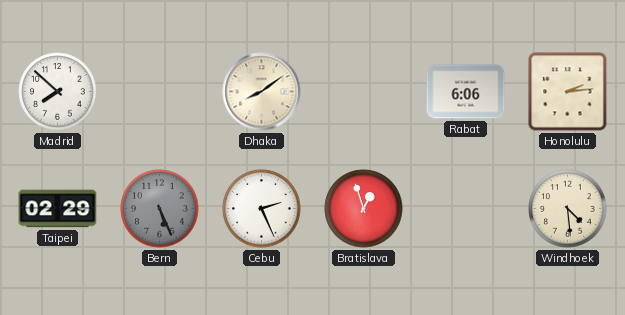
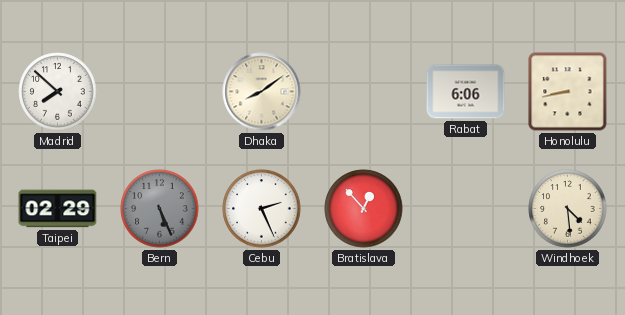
Honolulu: 2:14 -> 8:43
Bratislava: 12:57 -> 12:53
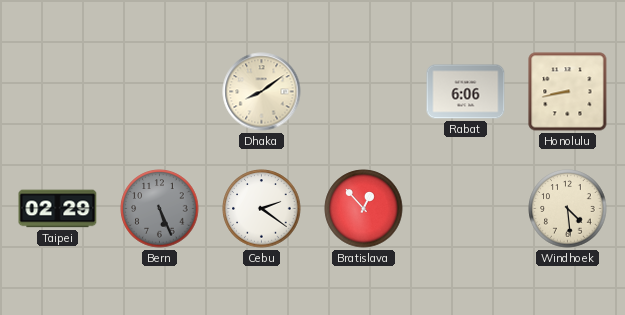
Madrid: 7:52 -> none
Cebu: 2:26 -> 2:21
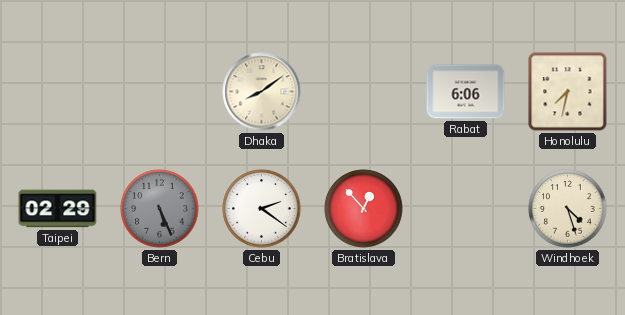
Honolulu: 8:43 -> 7:32
Windhoek: 4:29 -> 4:27
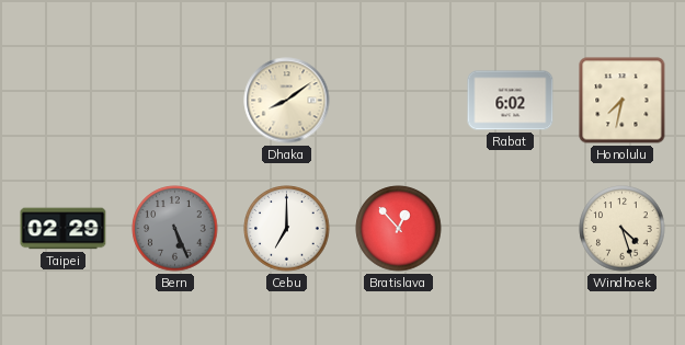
Rabat: 6:06 -> 6:02
Cebu: 2:21 -> 7:00
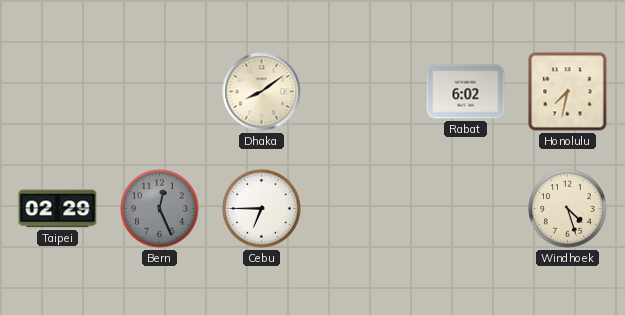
Bern: 5:26 -> 12:26
Cebu: 7:00 -> 6:45
Bratislava: 12:53 -> none
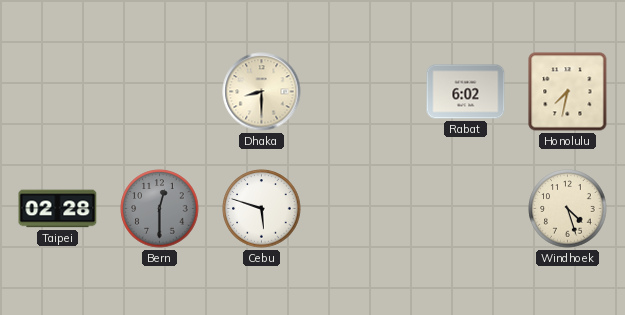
Dhaka: 8:09 -> 8:30
Taipei: 02:29 -> 02:28
Bern: 12:26 -> 12:30
Cebu: 6:45 -> 5:48
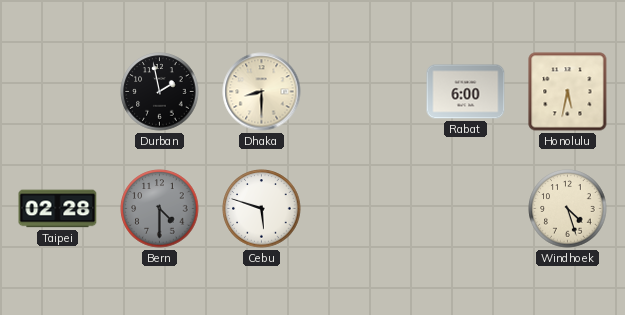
Durban: none -> 1:58
Rabat: 6:02 -> 6:00
Honolulu: 7:32 -> 5:32
Bern: 12:30 -> 4:30
